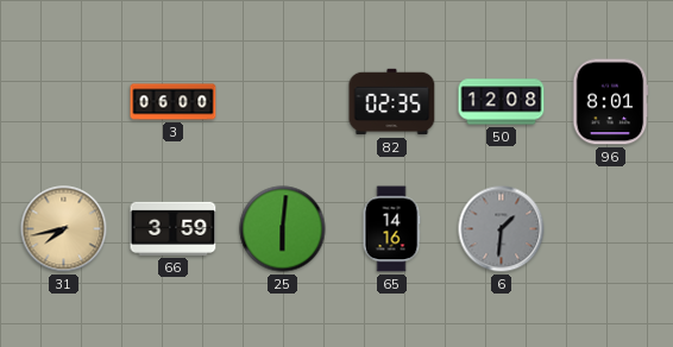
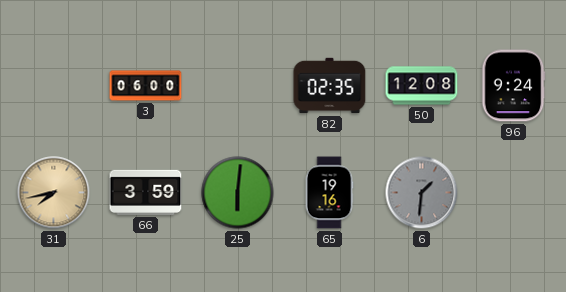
96: 8:01 -> 9:24
65: 14:16 -> 19:16
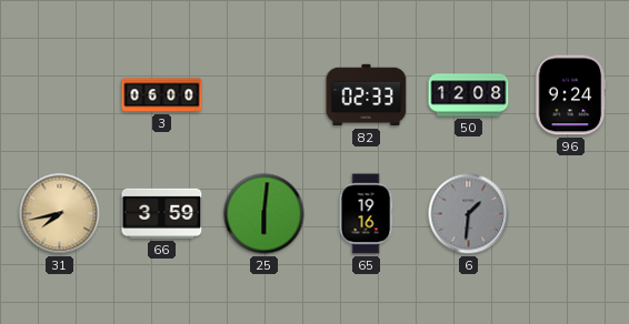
82: 02:35 -> 02:33
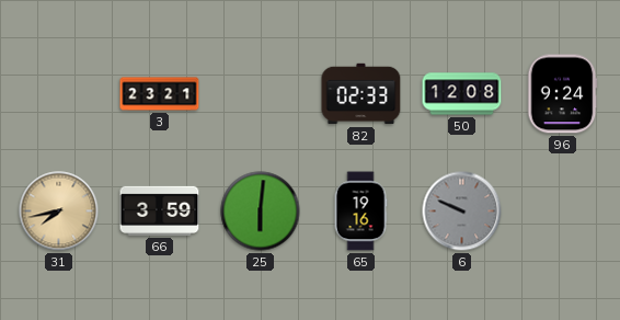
3: 06:00 -> 23:21
6: 1:31 -> 9:49
